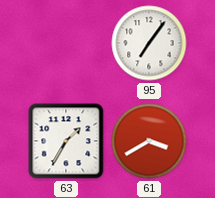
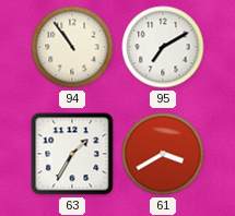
94: none -> 10:54
95: 7:06 -> 7:10
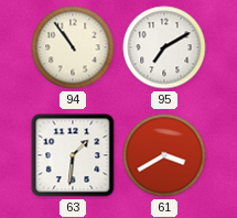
63: 1:35 -> 1:31
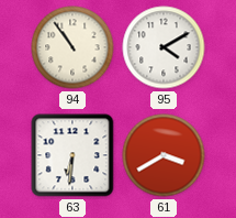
95: 7:10 -> 4:10
63: 1:31 -> 6:31
